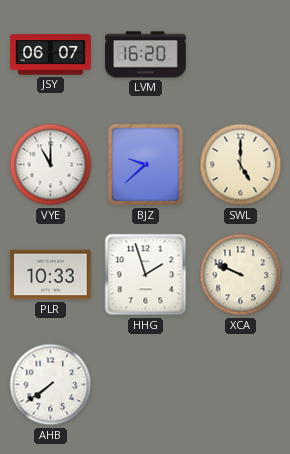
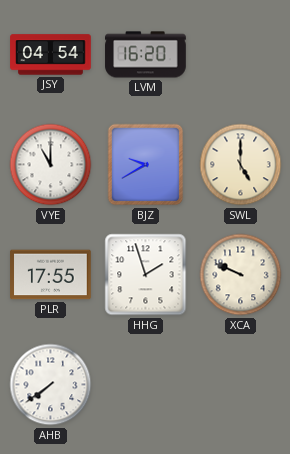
JSY: 06:07 -> 04:54
BJZ: 9:38 -> 9:40
PLR: 10:33 -> 17:55
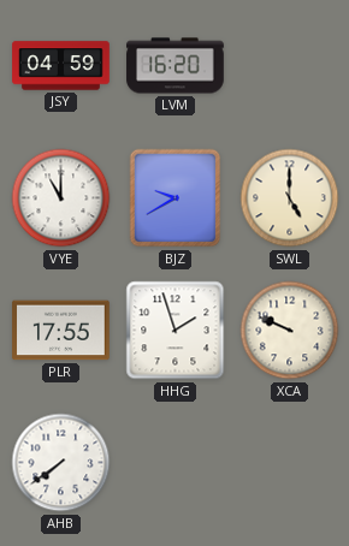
JSY: 04:54 -> 04:59
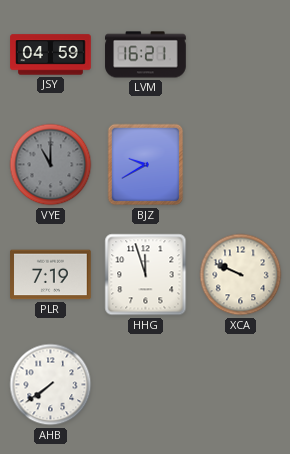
LVM: 16:20 -> 16:21
VYE dial: white -> grey
SWL: 5:00 -> none
PLR: 17:55 -> 7:19
HHG: 1:57 -> 11:57
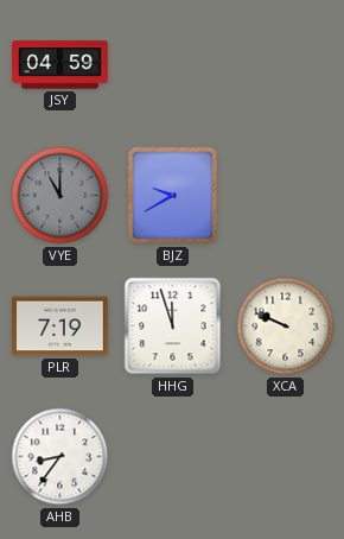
LVM: 16:21 -> none
AHB: 7:39 -> 8:36
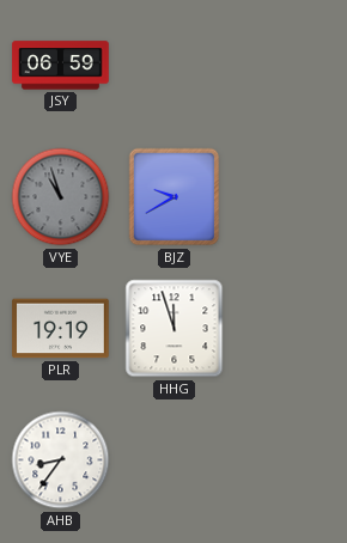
JSY: 04:59 -> 06:59
VYE: 11:00 -> 10:57
PLR: 7:19 -> 19:19
XCA: 9:49 -> none
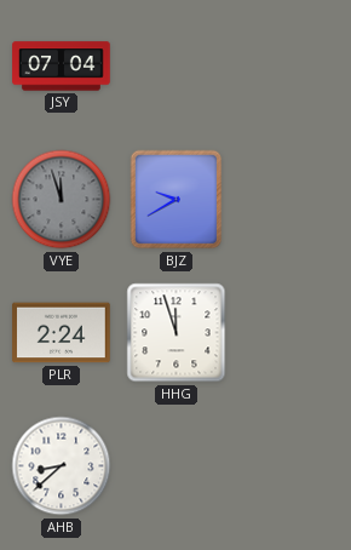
JSY: 06:59 -> 07:04
VYE: 10:57 -> 11:57
PLR: 19:19 -> 2:24
AHB: 8:36 -> 8:38
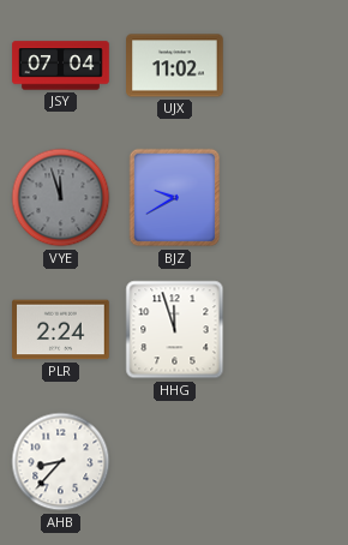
UJX: none -> 11:02
AHB: 8:38 -> 8:37
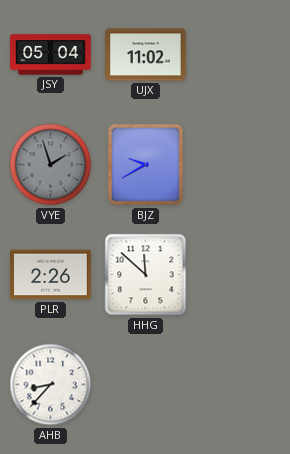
JSY: 07:04 -> 05:04
VYE: 11:57 -> 1:57
PLR: 2:24 -> 2:26
HHG: 11:57 -> 11:52
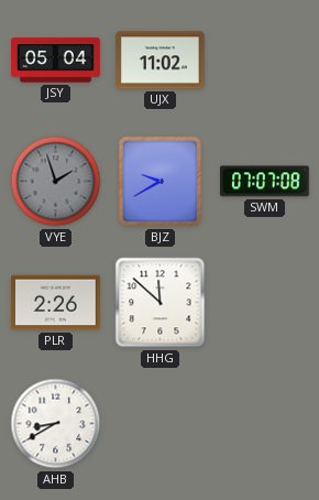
SWM: none -> 07:07
AHB: 8:37 -> 8:40
